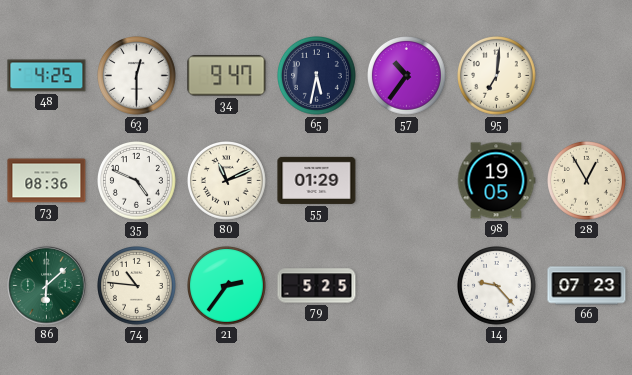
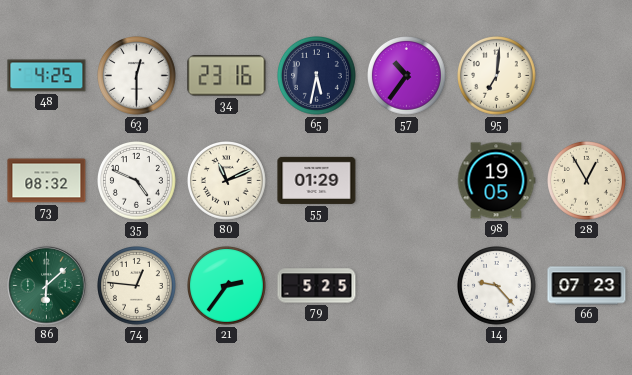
34: 9:47 -> 23:16
73: 08:36 -> 08:32
74: 10:46 -> 12:46
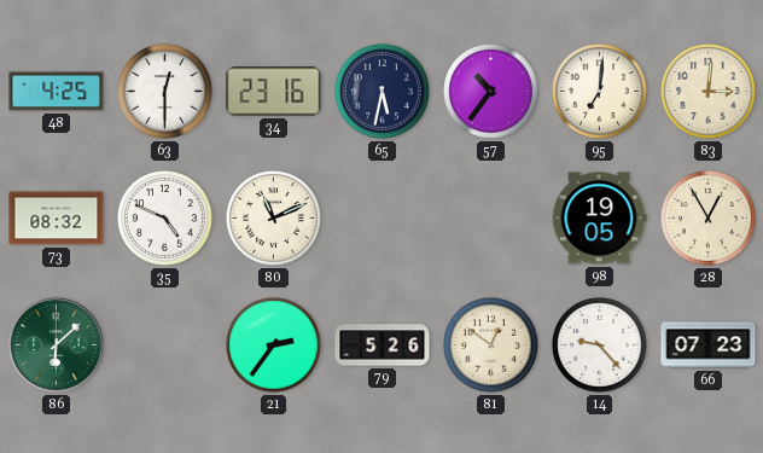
83: none -> 3:01
55: 01:29 -> none
74: 12:46 -> none
79: 5:25 -> 5:26
81: none -> 12:51
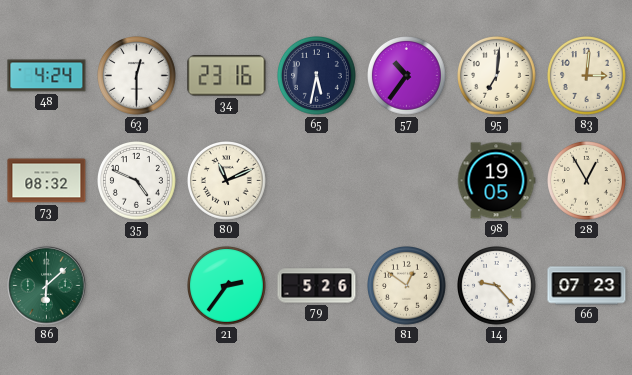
48: 4:25 -> 4:24
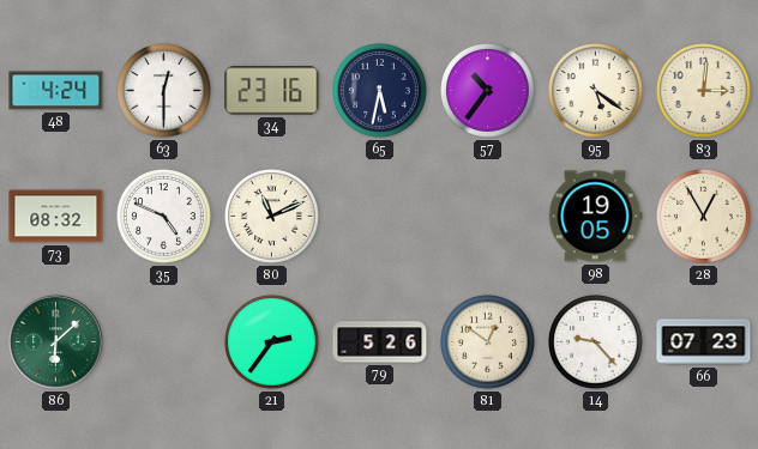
95: 7:01 -> 5:21
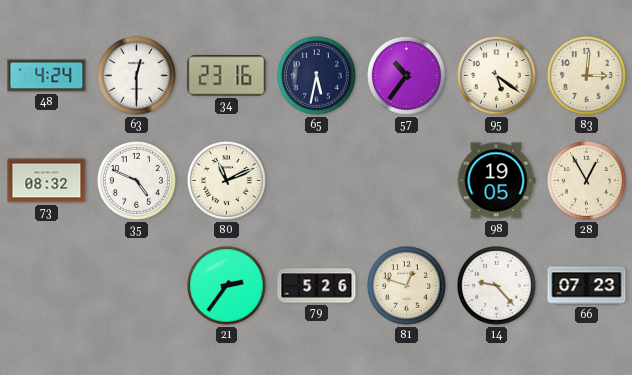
86: 6:08 -> none
81: 12:51 -> 12:48
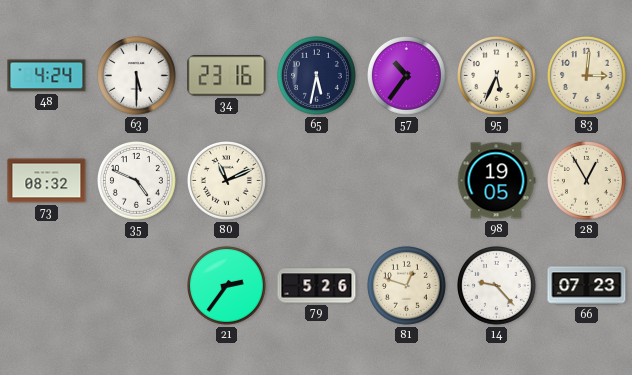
63: 12:30 -> 5:30
95: 5:21 -> 5:34
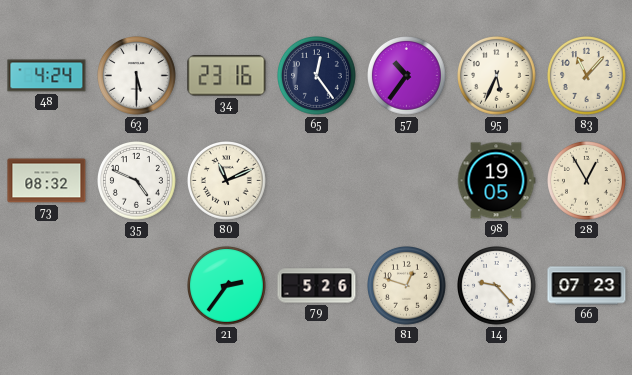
65: 5:32 -> 12:24
83: 3:01 -> 11:07
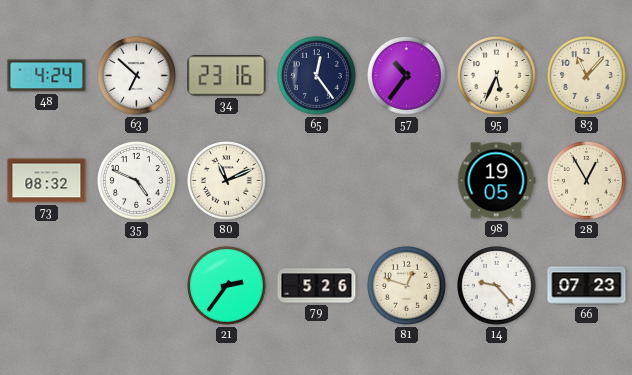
63: 5:30 -> 6:52
